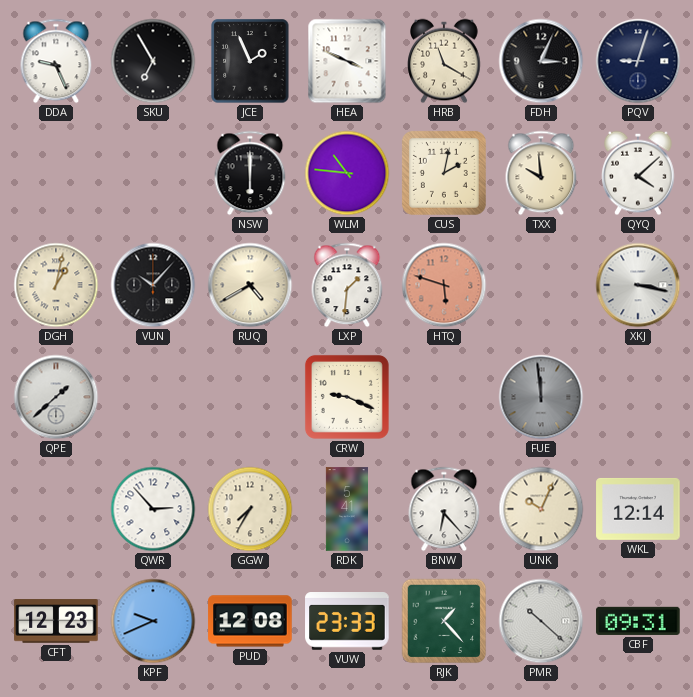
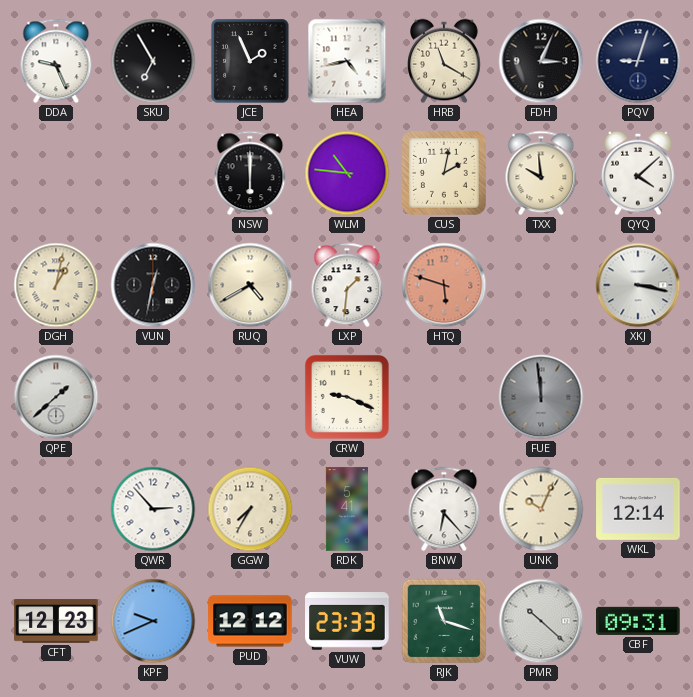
HEA: 3:49 -> 4:43
VUN: 10:07 -> 12:32
PUD: 12:08 -> 12:12
RJK: 1:23 -> 11:18
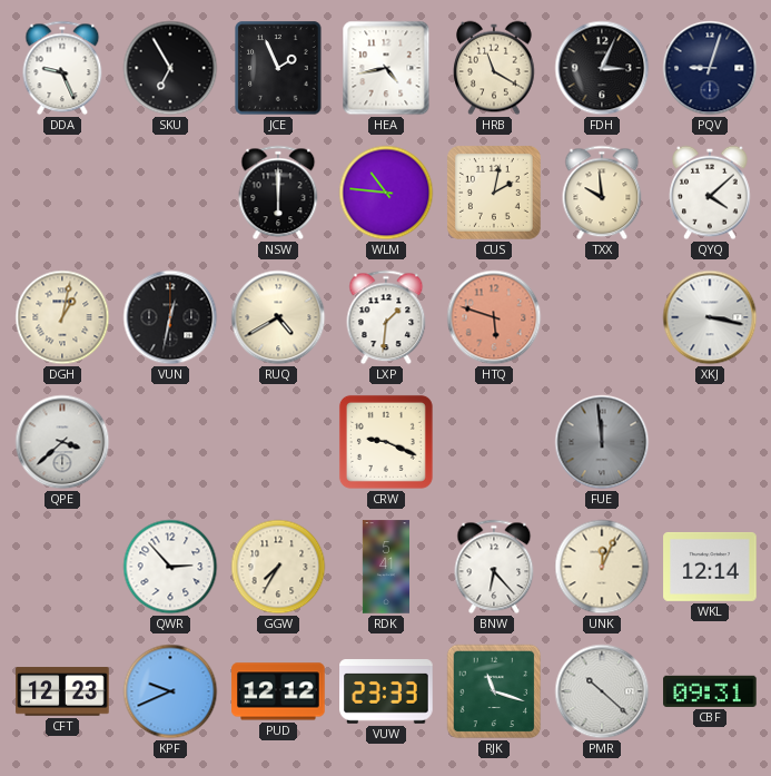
QPE: 1:38 -> 3:38
UNK: 10:04 -> 12:04
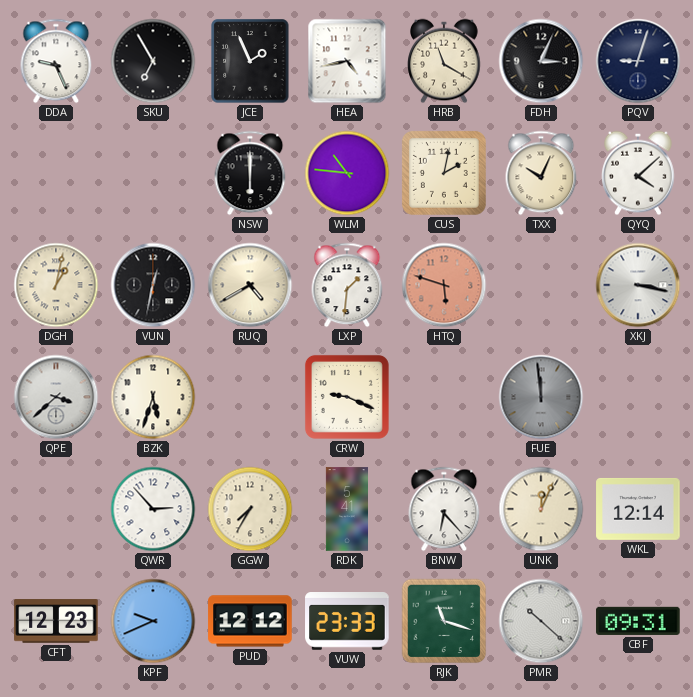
TXX: 9:59 -> 10:04
BZK: none -> 5:33
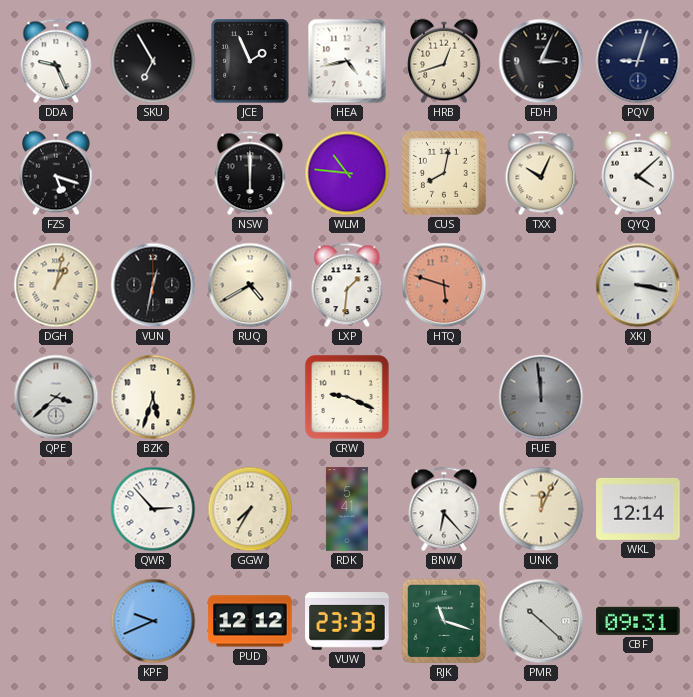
HRB: 11:20 -> 12:42
FZS: none -> 5:18
CUS: 2:02 -> 8:02
CFT: 12:23 -> none
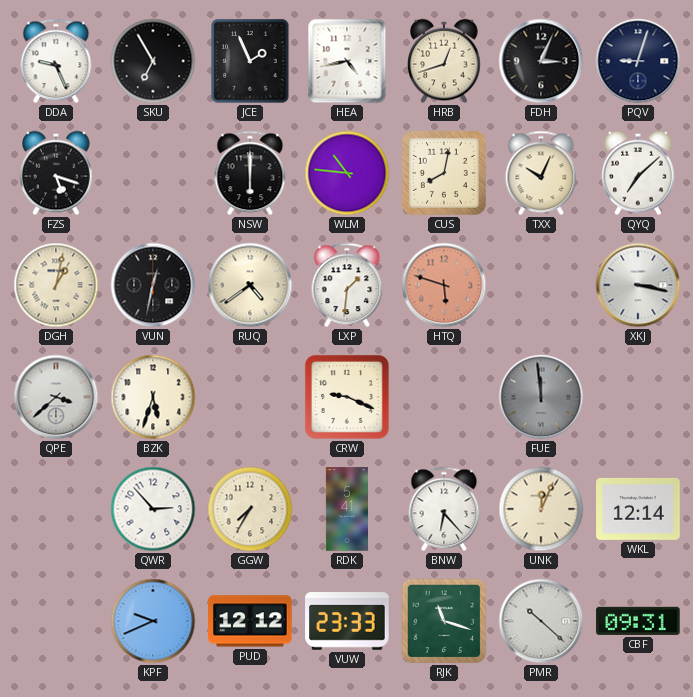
QYQ: 4:08 -> 7:08
RUQ: 4:40 -> 4:39
